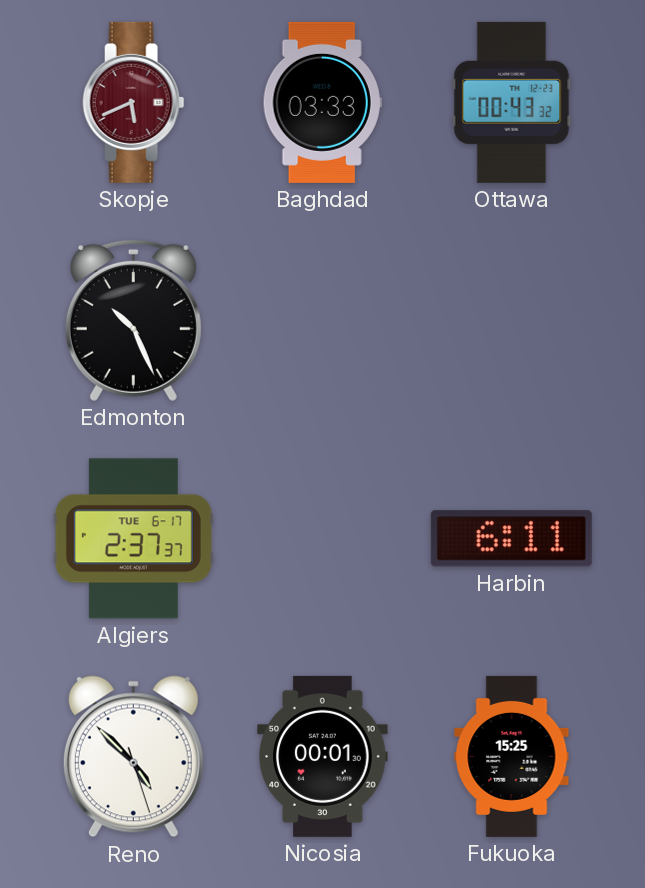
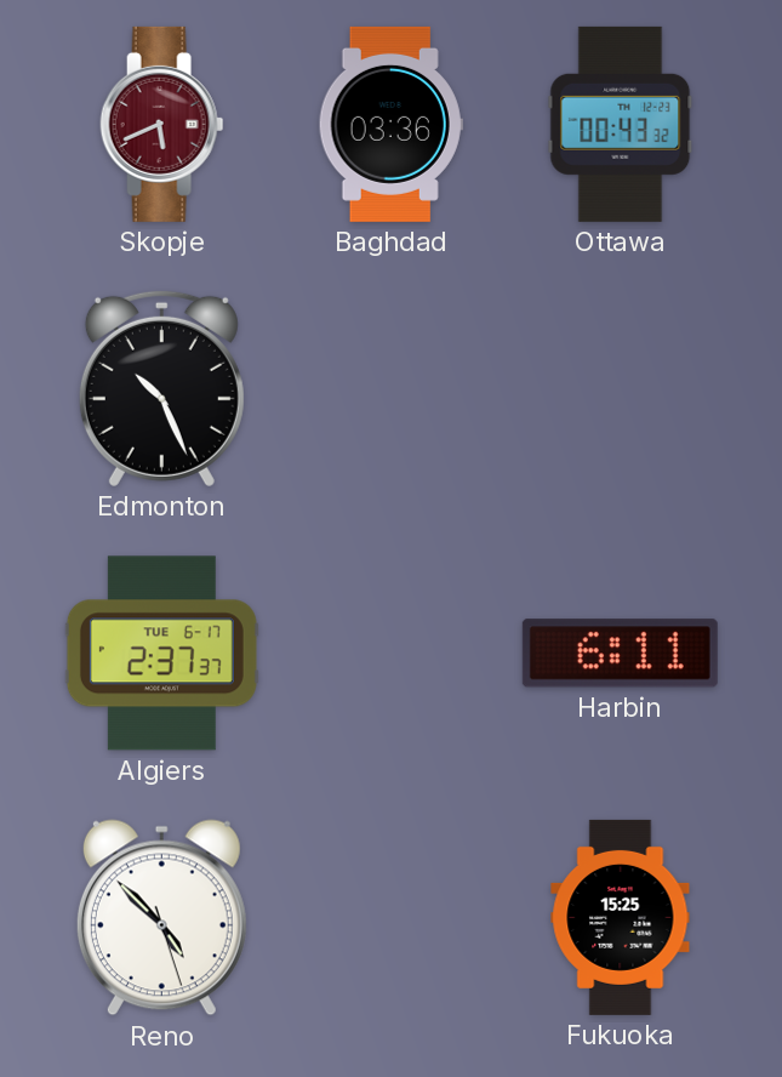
Baghdad: 03:33 -> 03:36
Nicosia: 00:01 -> none
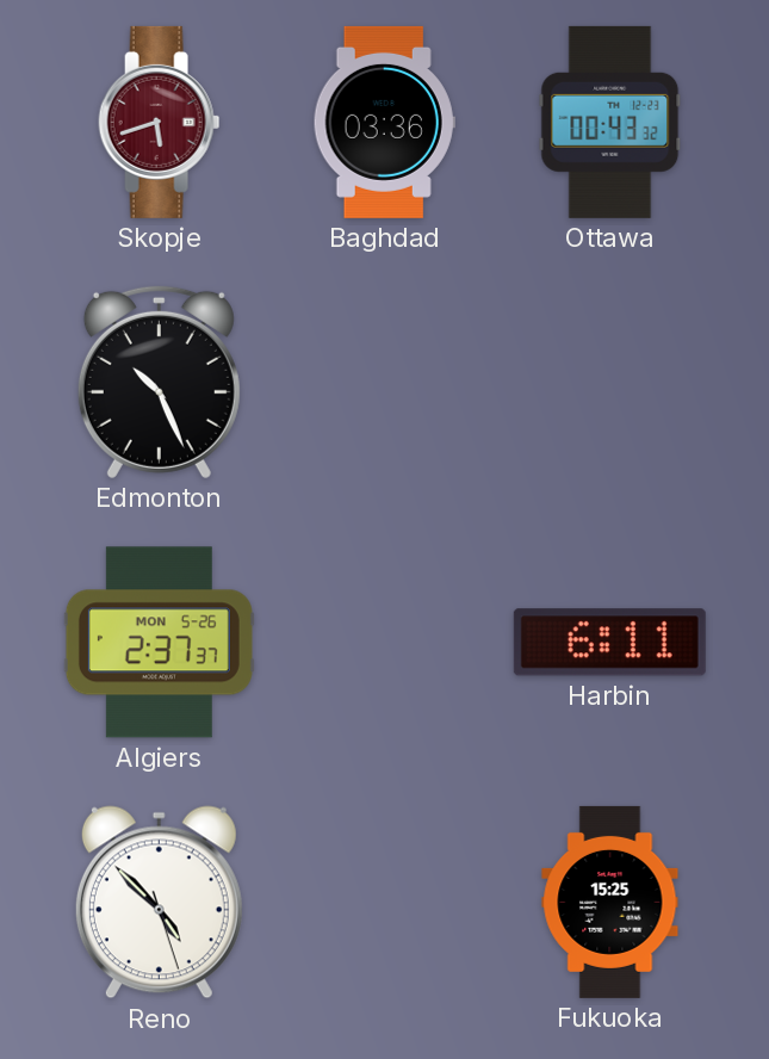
Skopje: 5:41 -> 5:42
Algiers date: TUE 6-17 -> MON 5-26
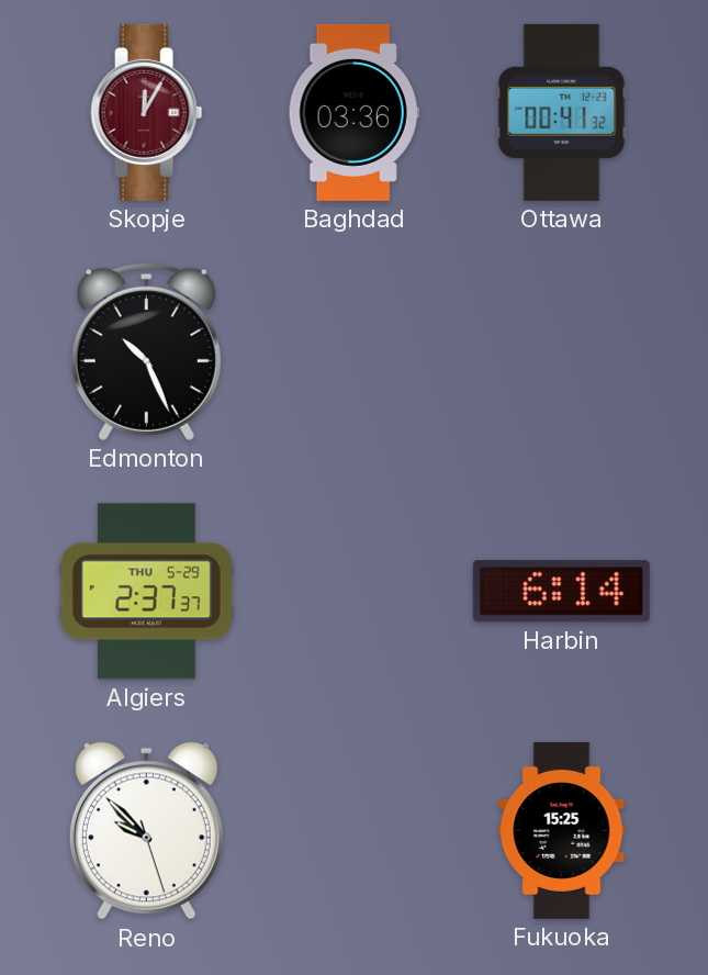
Skopje: 5:42 -> 12:05
Ottawa: 00:43 -> 00:41
Algiers date: MON 5-26 -> THU 5-29
Harbin: 6:11 -> 6:14
Reno: 4:52 -> 9:52
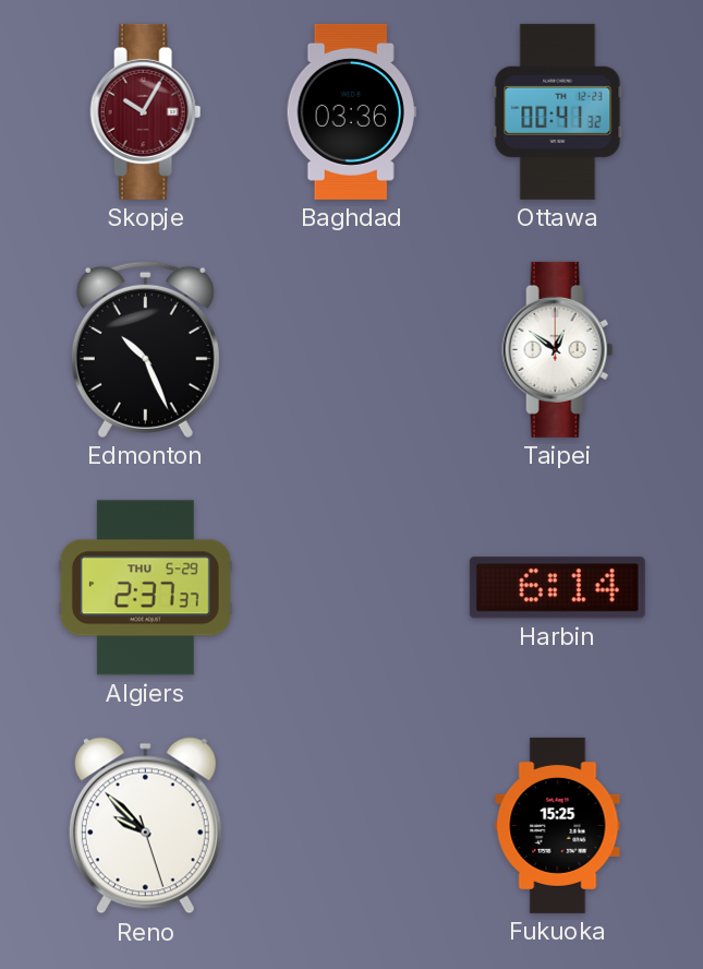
Skopje: 12:05 -> 10:05
Taipei: none -> 12:51
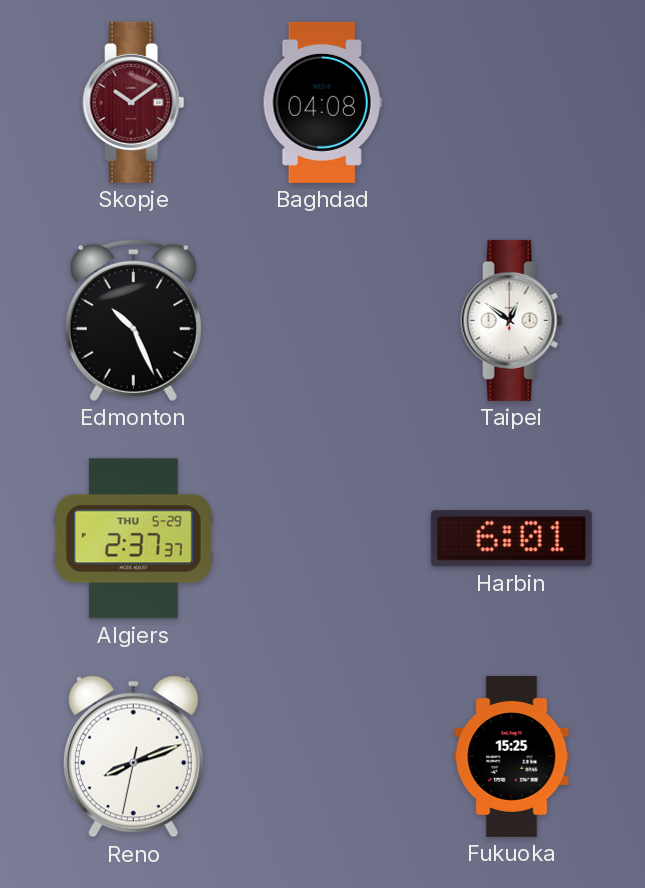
Skopje: 10:05 -> 10:09
Baghdad: 03:36 -> 04:08
Ottawa: 00:41 -> none
Harbin: 6:14 -> 6:01
Reno: 9:52 -> 8:11
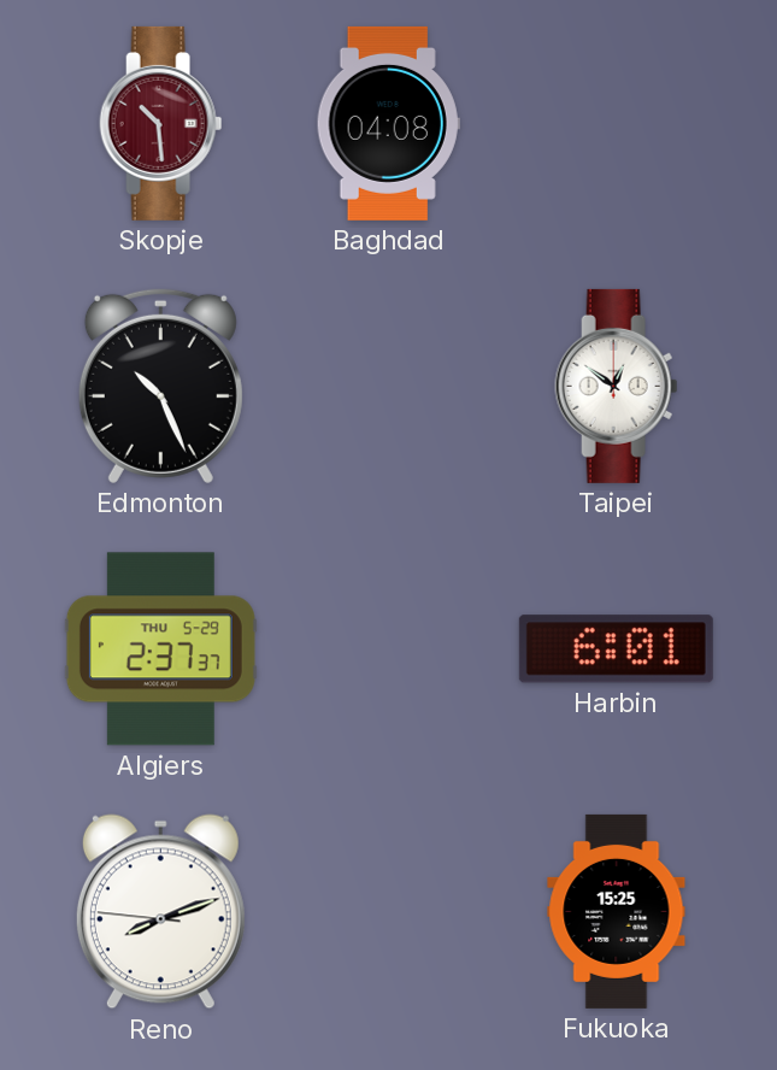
Skopje: 10:09 -> 10:29
Reno: 8:11:32 -> 8:11:46
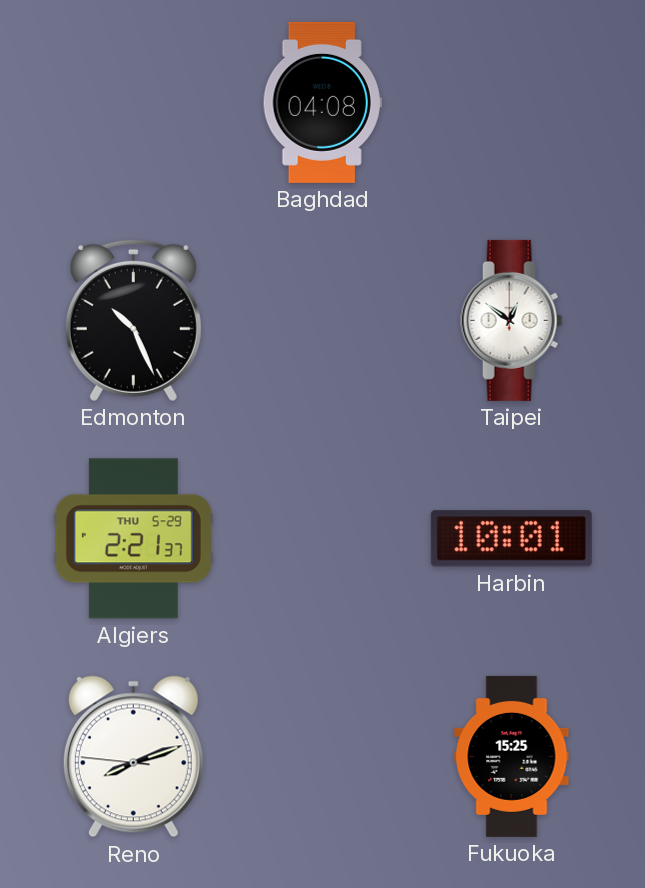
Skopje: 10:29 -> none
Algiers: 2:37 -> 2:21
Harbin: 6:01 -> 10:01
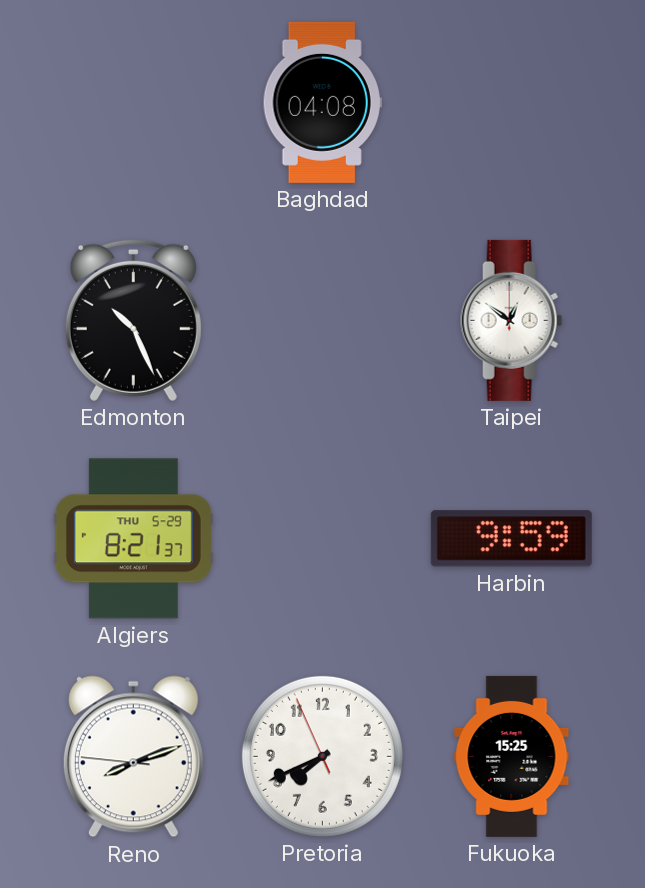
Algiers: 2:21 -> 8:21
Harbin: 10:01 -> 9:59
Pretoria: none -> 7:40
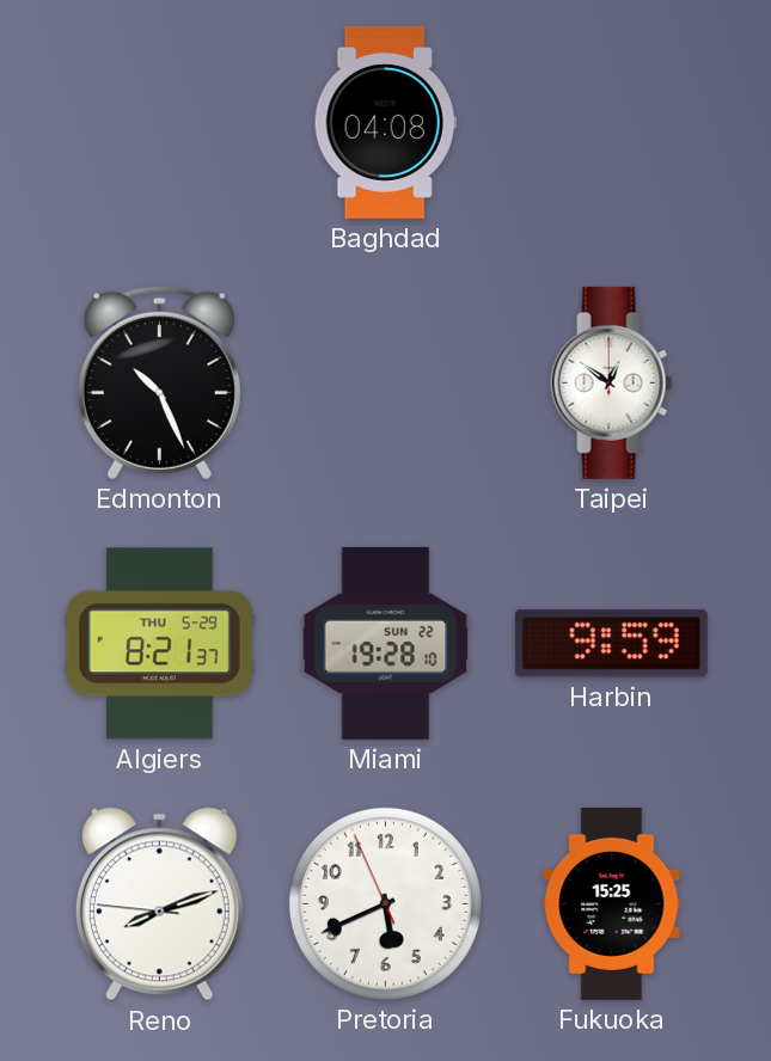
Miami: none -> 19:28
Pretoria: 7:40 -> 5:40
